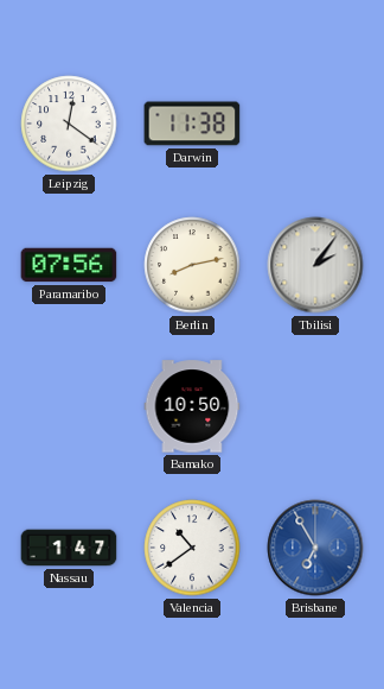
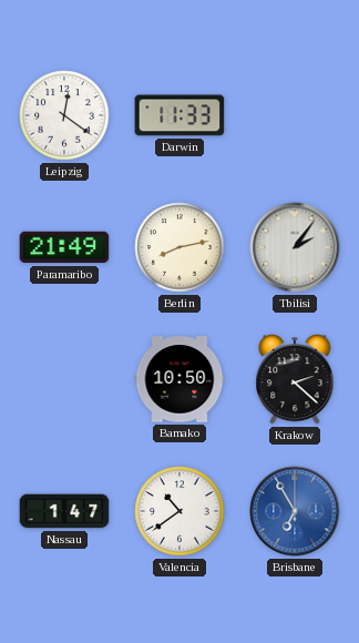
Darwin: 11:38 -> 11:33
Paramaribo: 07:56 -> 21:49
Krakow: none -> 2:22
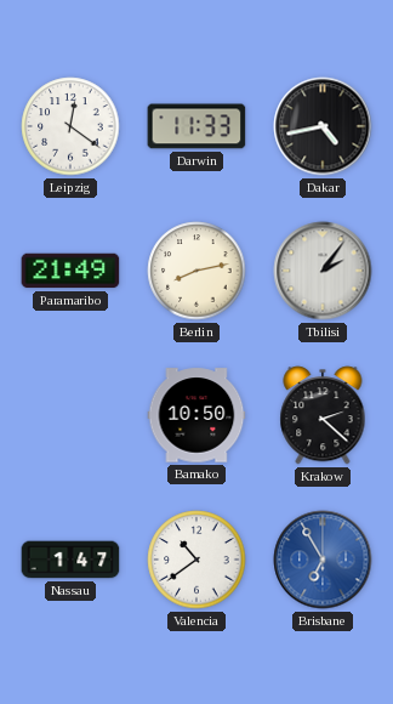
Dakar: none -> 4:43
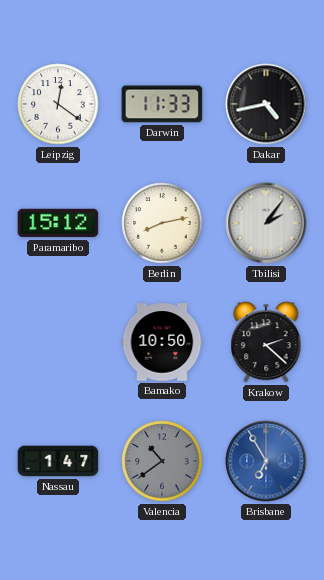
Paramaribo: 21:49 -> 15:12
Valencia dial: white -> grey
